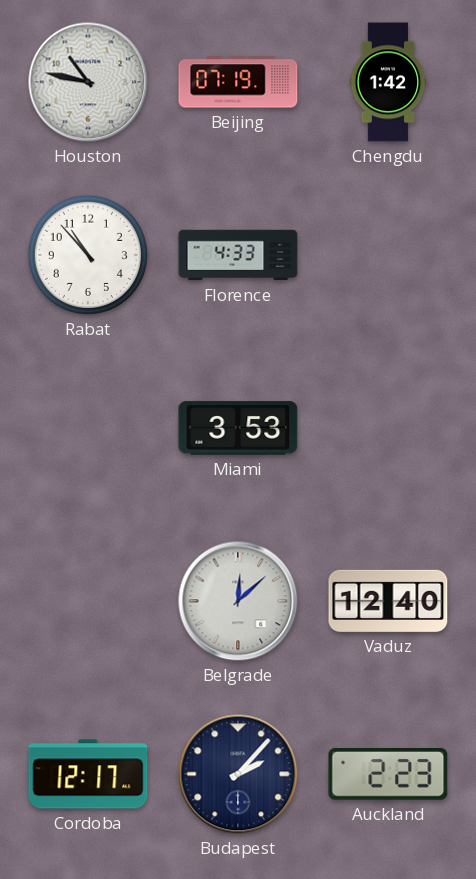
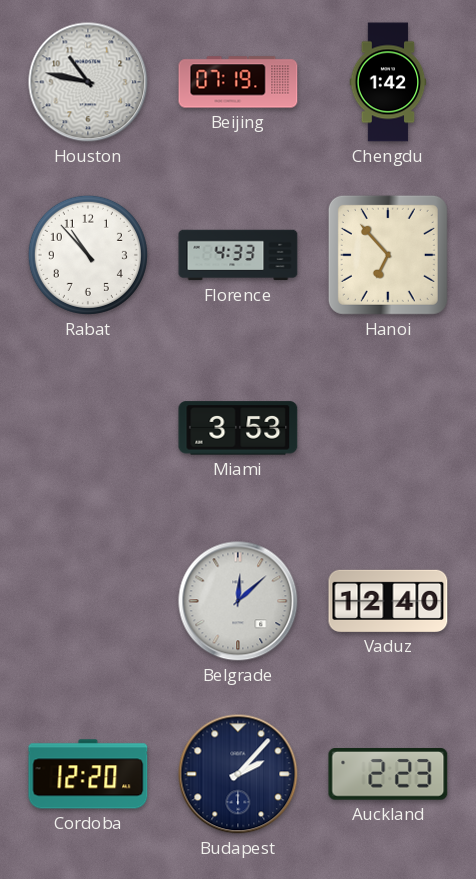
Hanoi: none -> 6:53
Cordoba: 12:17 -> 12:20
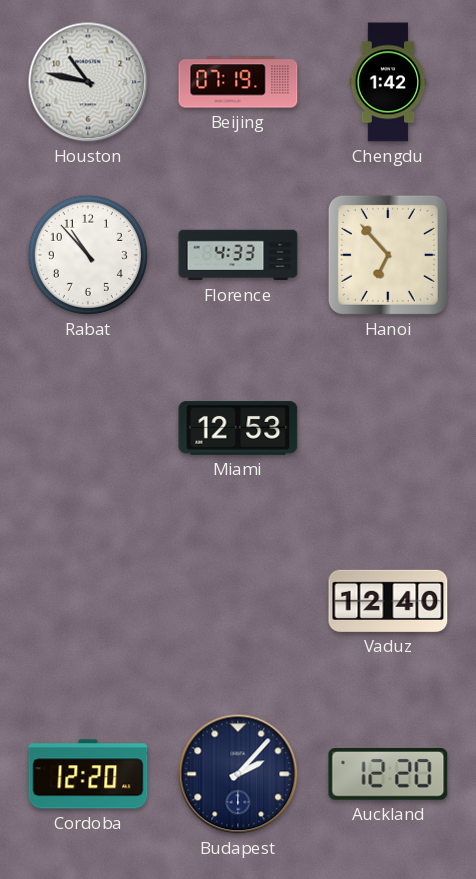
Miami: 3:53 -> 12:53
Belgrade: 12:08 -> none
Auckland: 2:23 -> 12:20
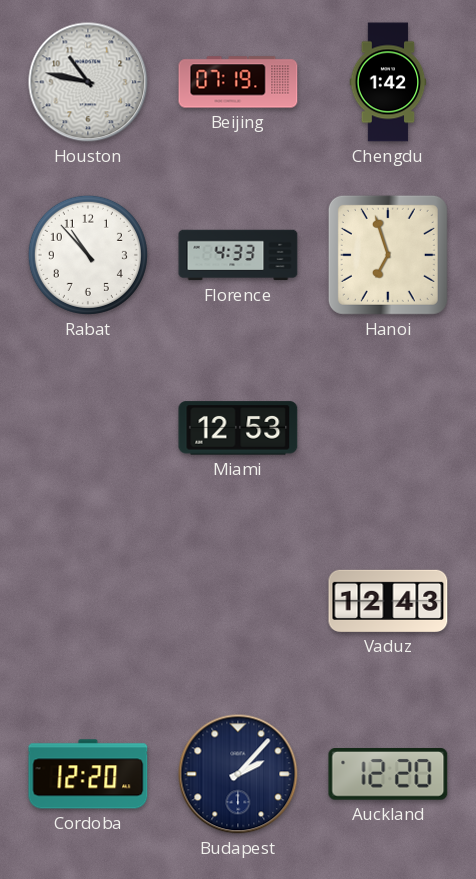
Hanoi: 6:53 -> 6:57
Vaduz: 12:40 -> 12:43
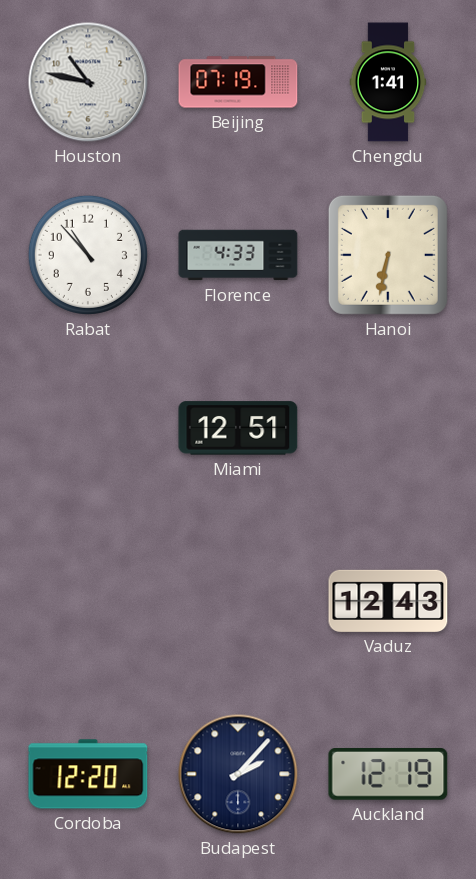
Chengdu: 1:42 -> 1:41
Hanoi: 6:57 -> 6:32
Miami: 12:53 -> 12:51
Auckland: 12:20 -> 12:19
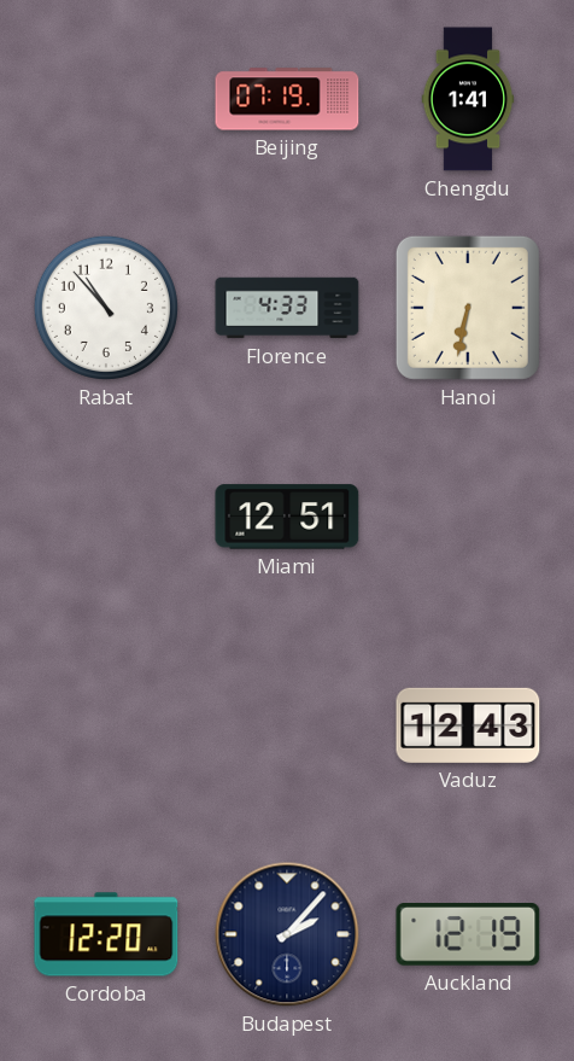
Houston: 10:47 -> none
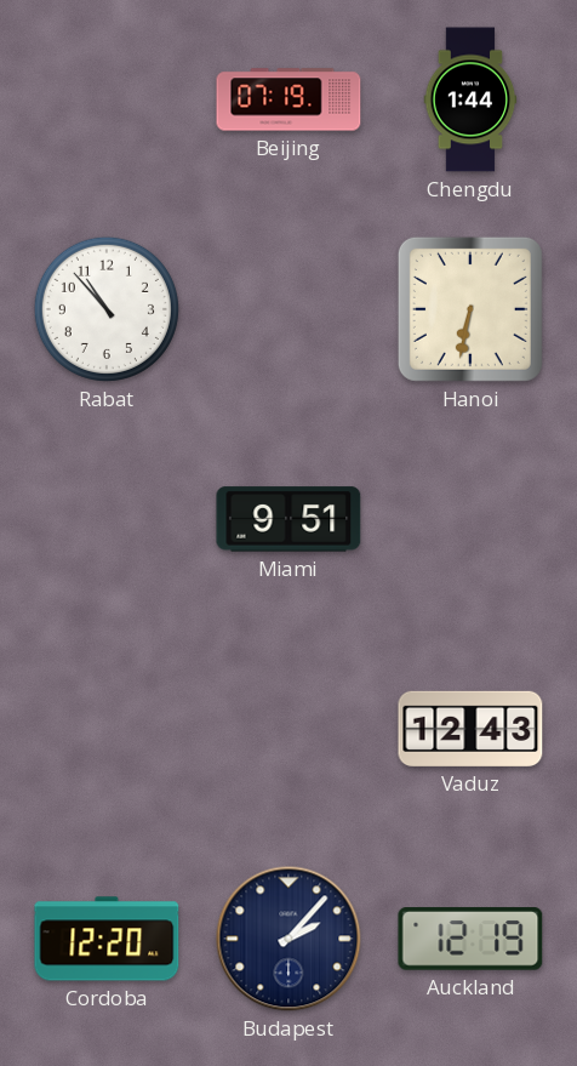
Chengdu: 1:41 -> 1:44
Florence: 4:33 -> none
Miami: 12:51 -> 9:51
